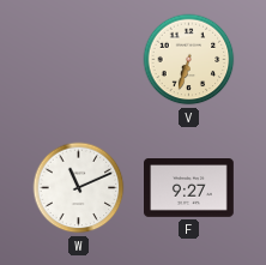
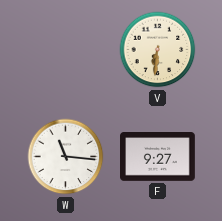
V: 6:33 -> 6:31
W: 11:11 -> 11:16
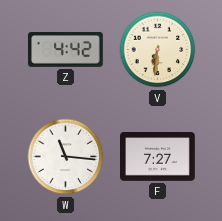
Z: none -> 4:42
F: 9:27 -> 7:27
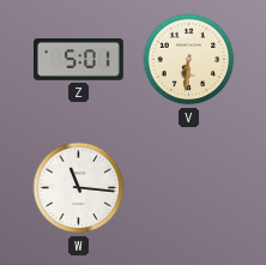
Z: 4:42 -> 5:01
F: 7:27 -> none
